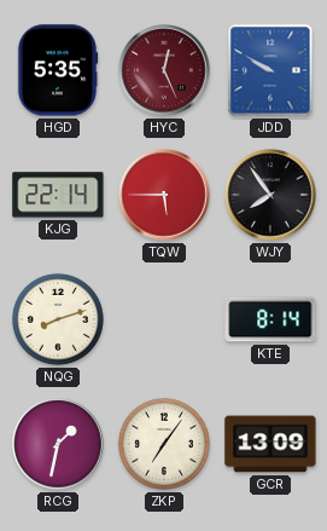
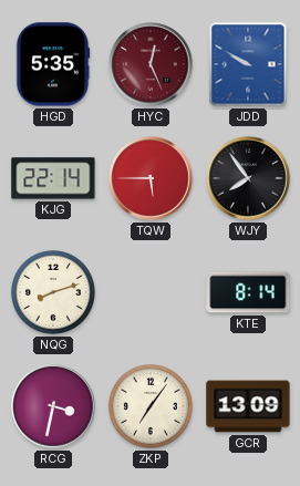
RCG: 1:32 -> 3:32
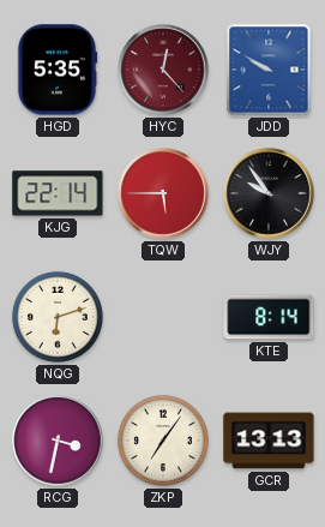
HYC: 12:26 -> 12:23
WJY: 7:54 -> 9:54
NQG: 8:12 -> 6:12
GCR: 13:09 -> 13:13
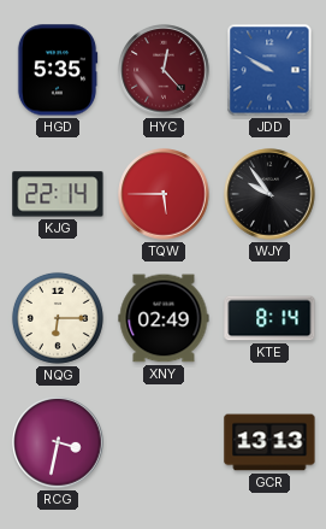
NQG: 6:12 -> 6:15
XNY: none -> 02:49
ZKP: 7:06 -> none
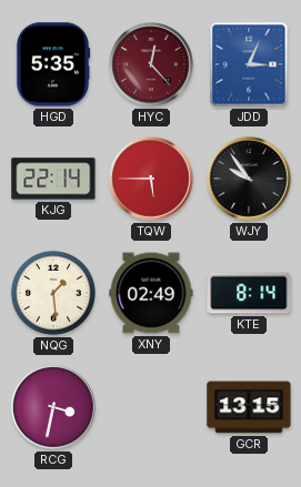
JDD: 9:50 -> 3:04
NQG: 6:15 -> 1:29
GCR: 13:13 -> 13:15
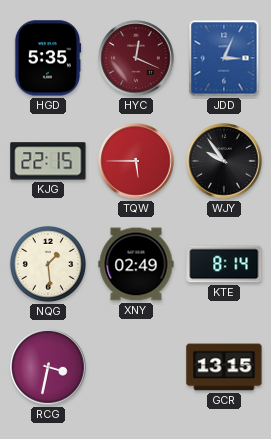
HYC: 12:23 -> 12:19
KJG: 22:14 -> 22:15
